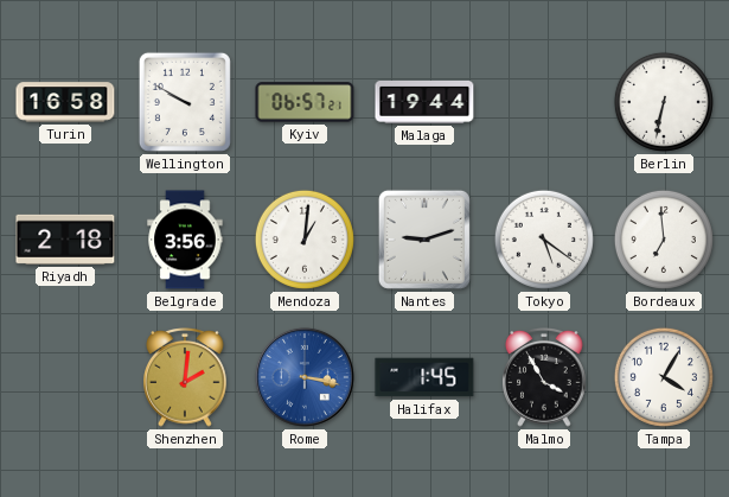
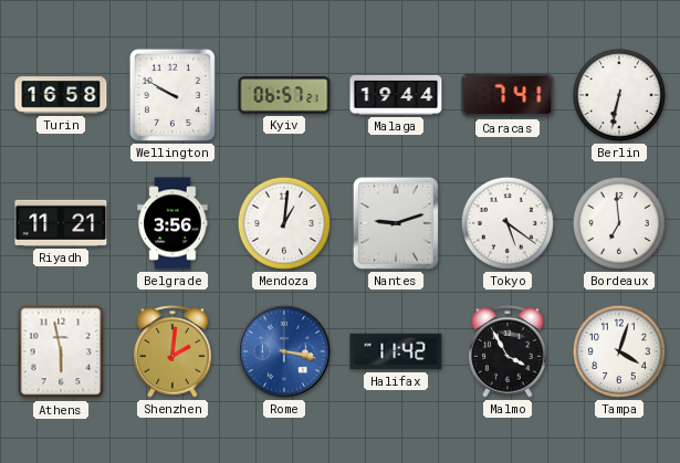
Caracas: none -> 7:41
Riyadh: 2:18 -> 11:21
Athens: none -> 5:58
Halifax: 1:45 -> 11:42
Tampa: 4:05 -> 4:03
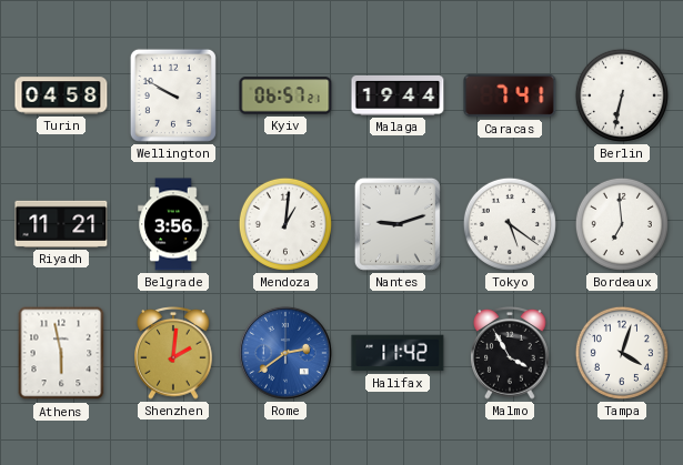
Turin: 16:58 -> 04:58
Rome: 3:17 -> 2:39
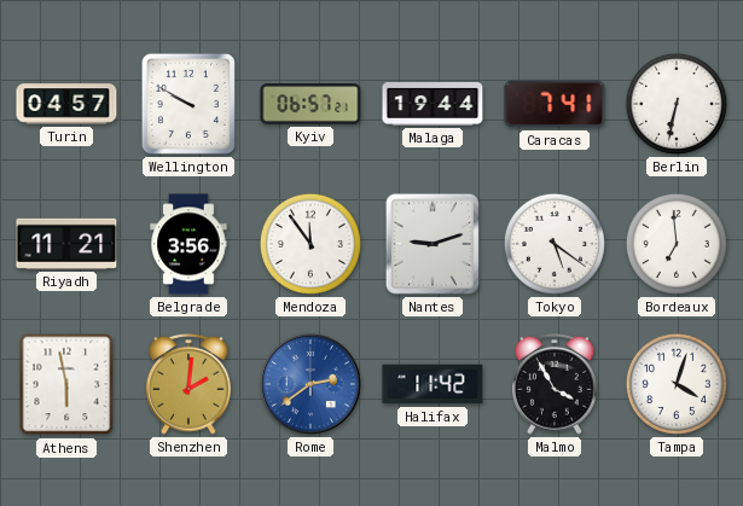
Turin: 04:58 -> 04:57
Mendoza: 1:01 -> 11:54
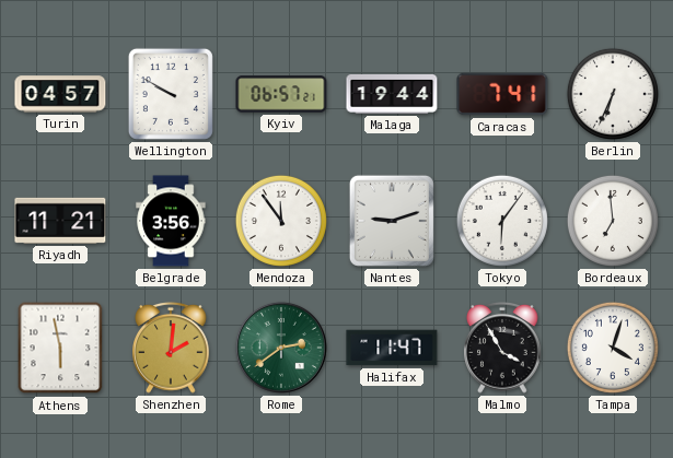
Berlin: 6:32 -> 6:34
Tokyo: 5:21 -> 6:06
Rome dial: blue -> green
Halifax: 11:42 -> 11:47
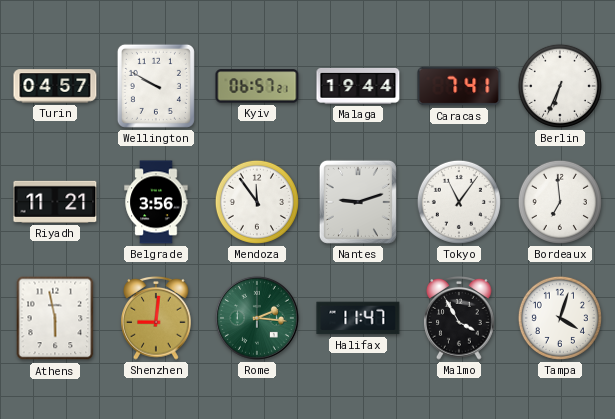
Tokyo: 6:06 -> 11:06
Shenzhen: 2:01 -> 9:01
Rome: 2:39 -> 2:16
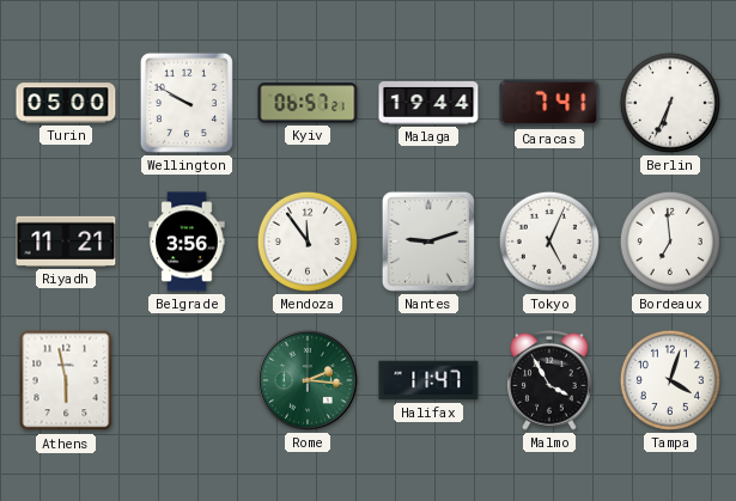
Turin: 04:57 -> 05:00
Tokyo: 11:06 -> 5:04
Shenzhen: 9:01 -> none
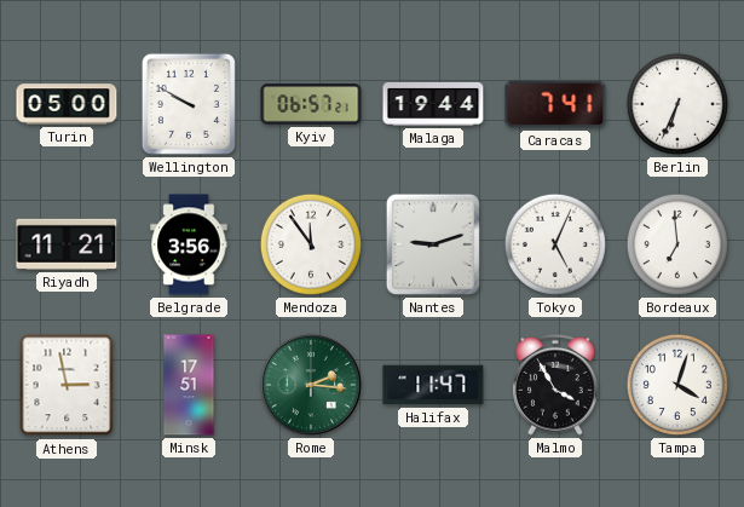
Athens: 5:58 -> 2:58
Minsk: none -> 17:51
